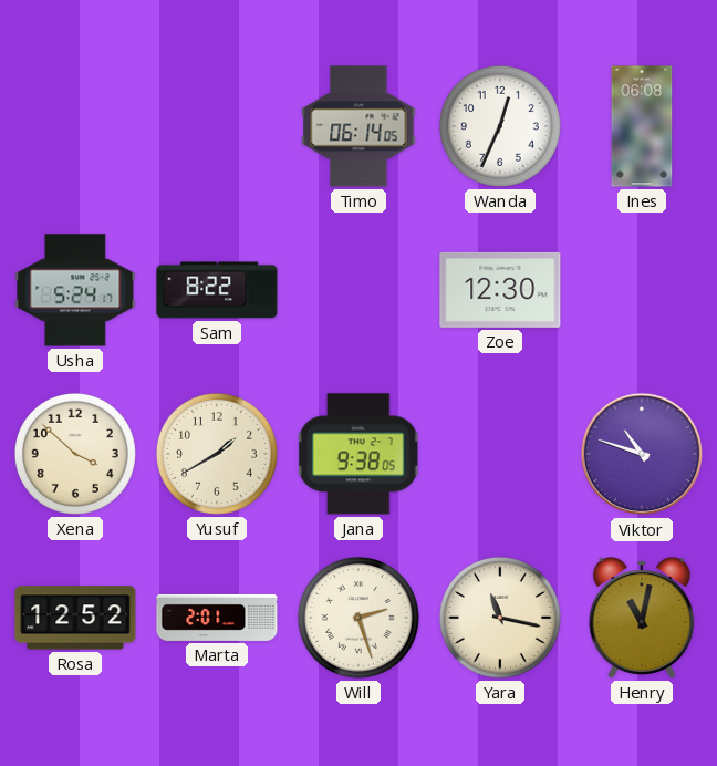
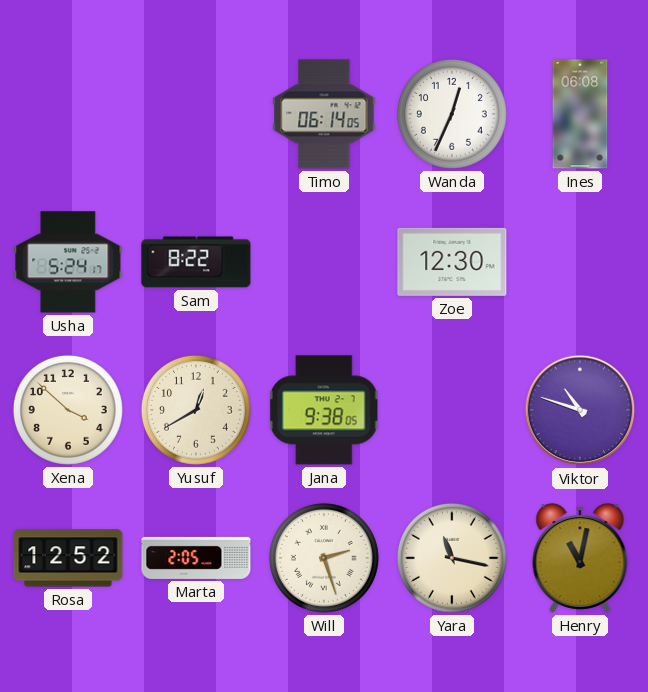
Yusuf: 1:40 -> 12:40
Marta: 2:01 -> 2:05
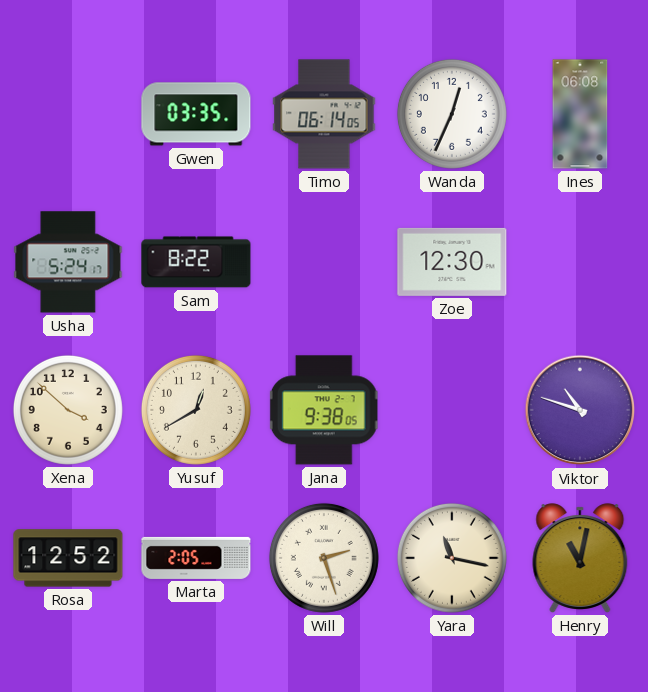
Gwen: none -> 03:35
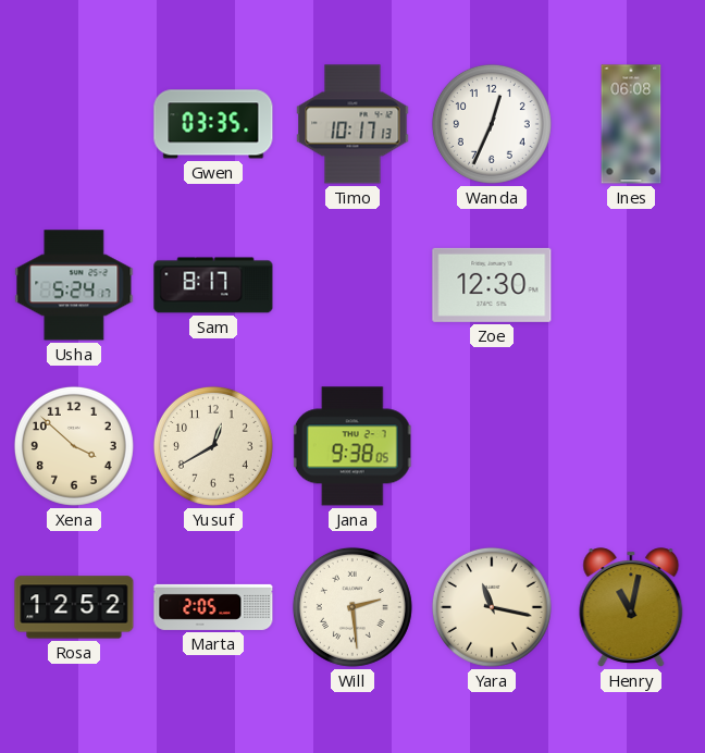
Timo: 06:14 -> 10:17
Sam: 8:22 -> 8:17
Viktor: 10:48 -> none
Will: 2:27 -> 2:29
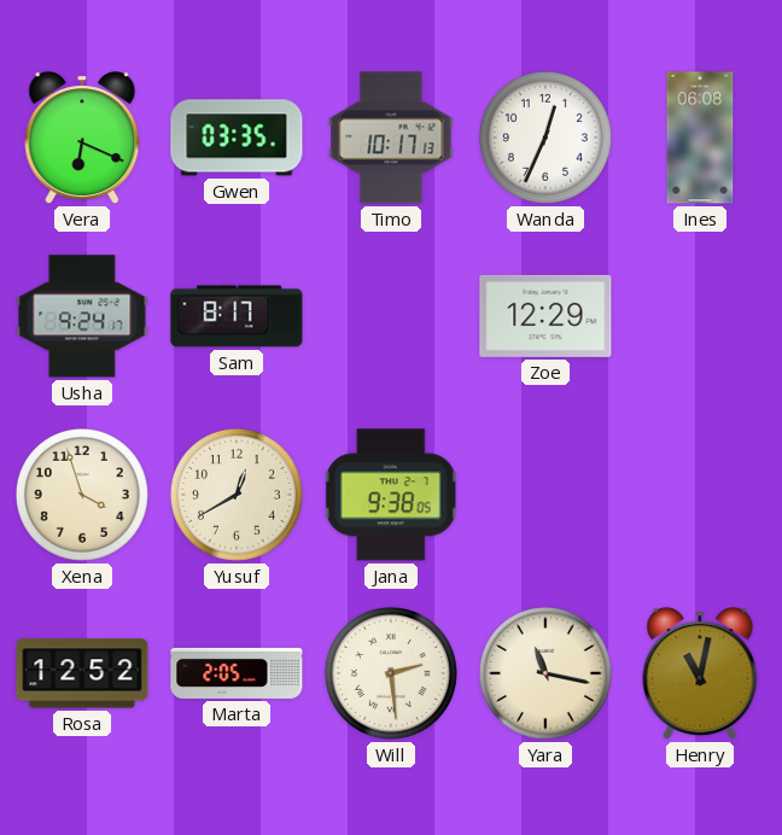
Vera: none -> 6:19
Usha: 5:24 -> 9:24
Zoe: 12:30 -> 12:29
Xena: 3:52 -> 3:57
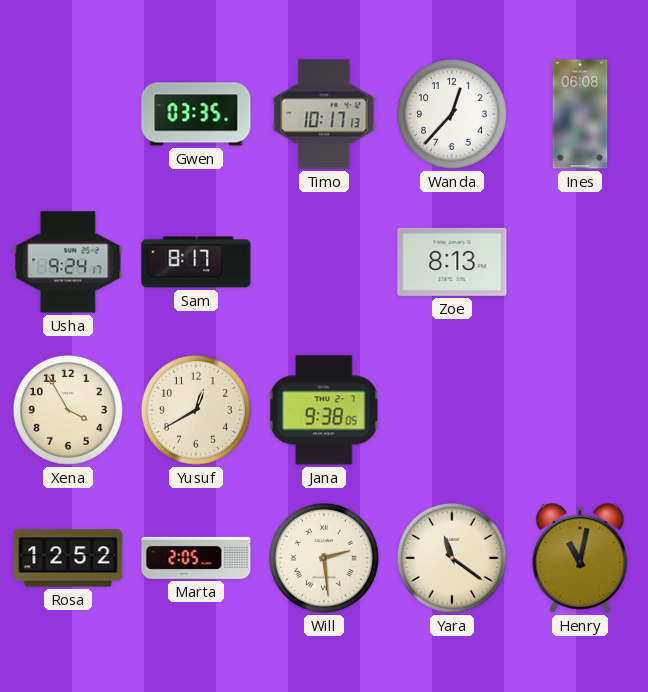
Vera: 6:19 -> none
Wanda: 12:34 -> 12:37
Zoe: 12:29 -> 8:13
Xena: 3:57 -> 3:55
Yara: 11:17 -> 11:21
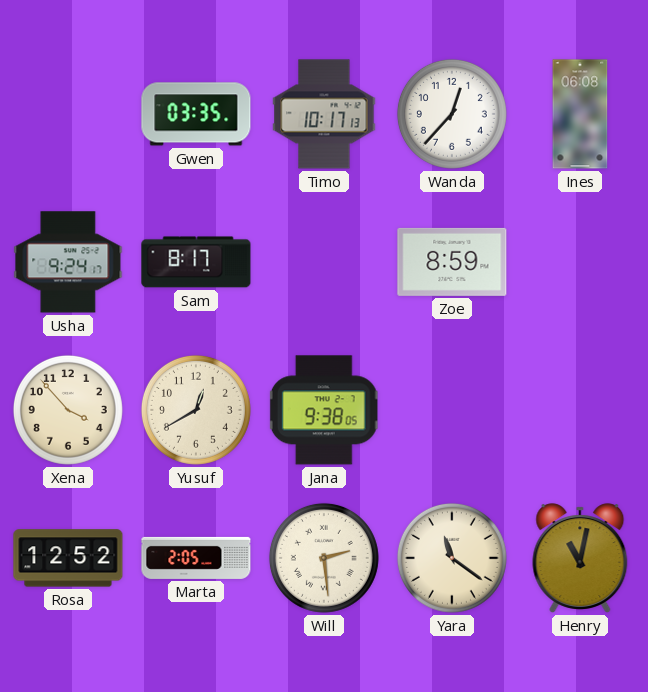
Zoe: 8:13 -> 8:59
Xena: 3:55 -> 3:53
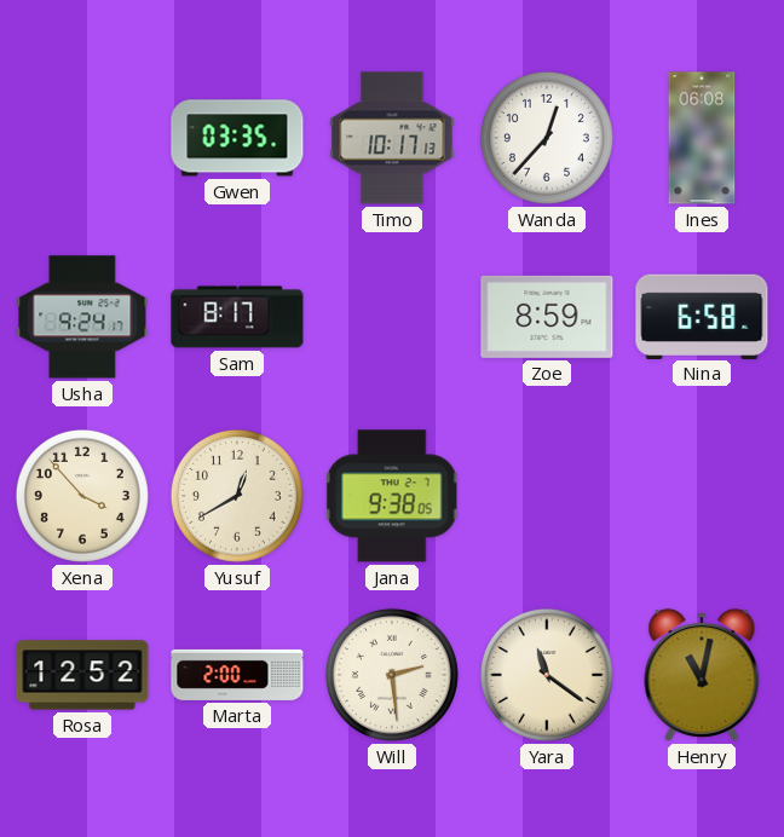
Nina: none -> 6:58
Marta: 2:05 -> 2:00
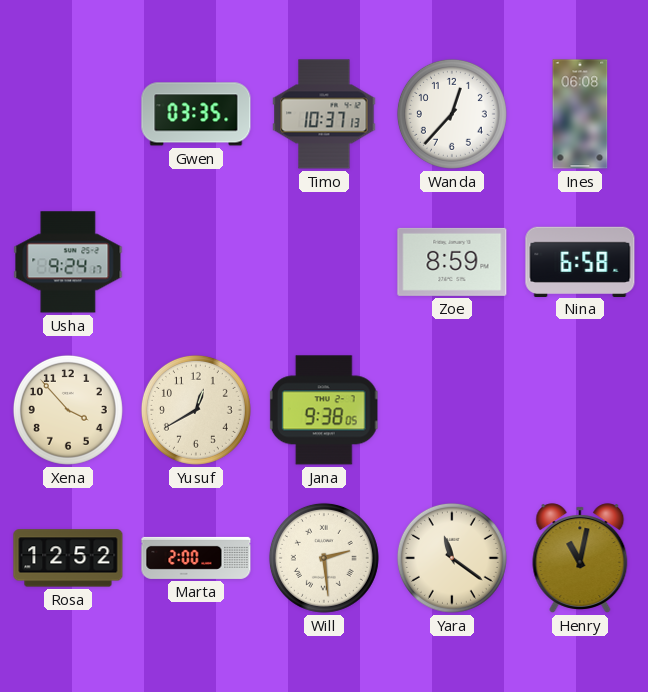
Timo: 10:17 -> 10:37
Sam: 8:17 -> none
